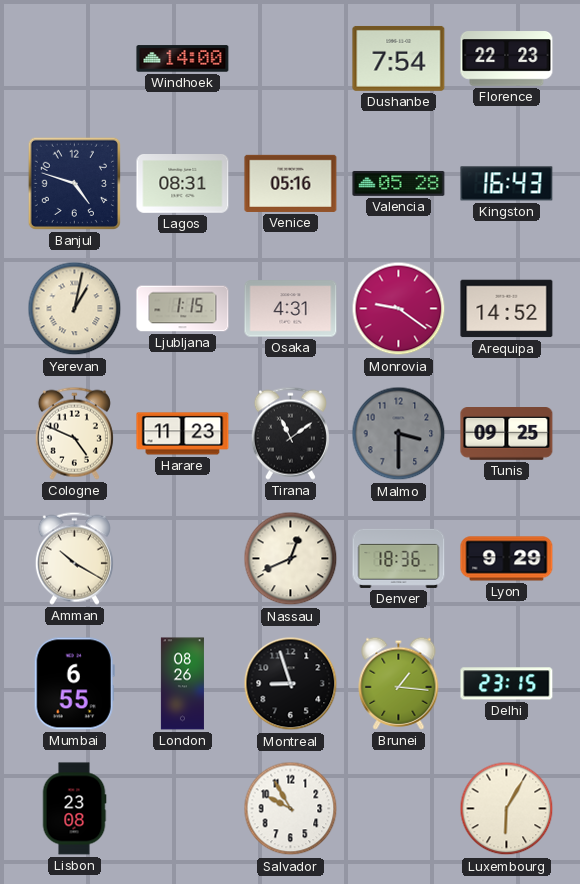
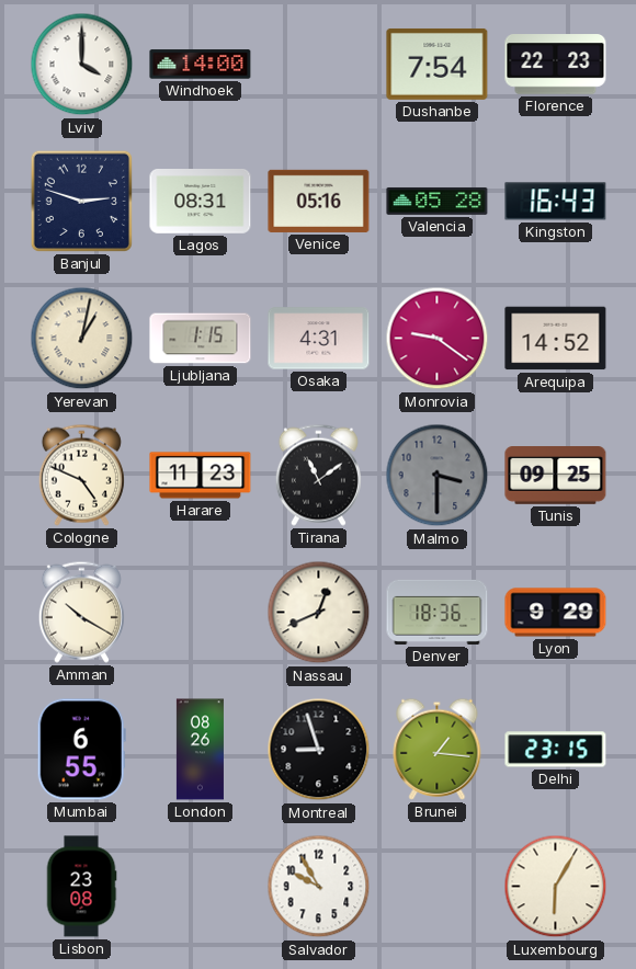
Lviv: none -> 4:00
Banjul: 4:48 -> 2:48
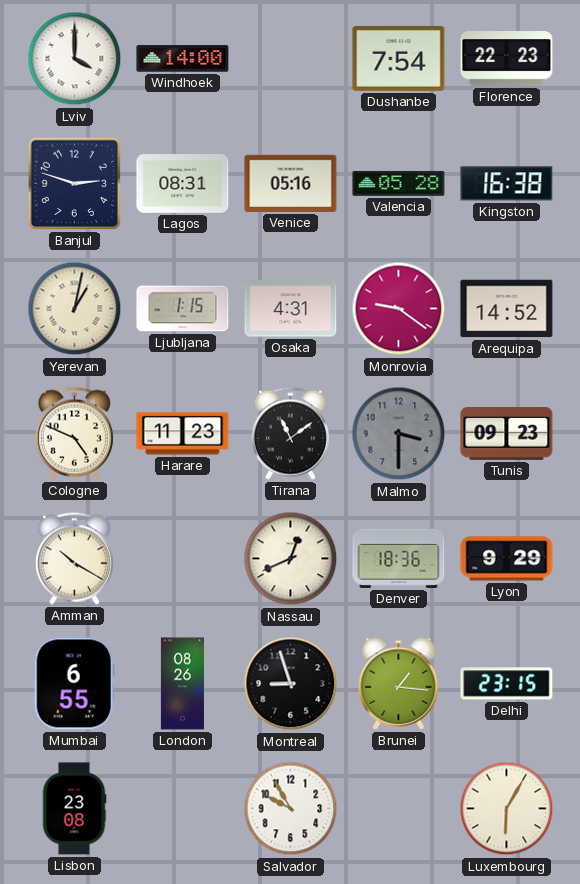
Kingston: 16:43 -> 16:38
Tunis: 09:25 -> 09:23
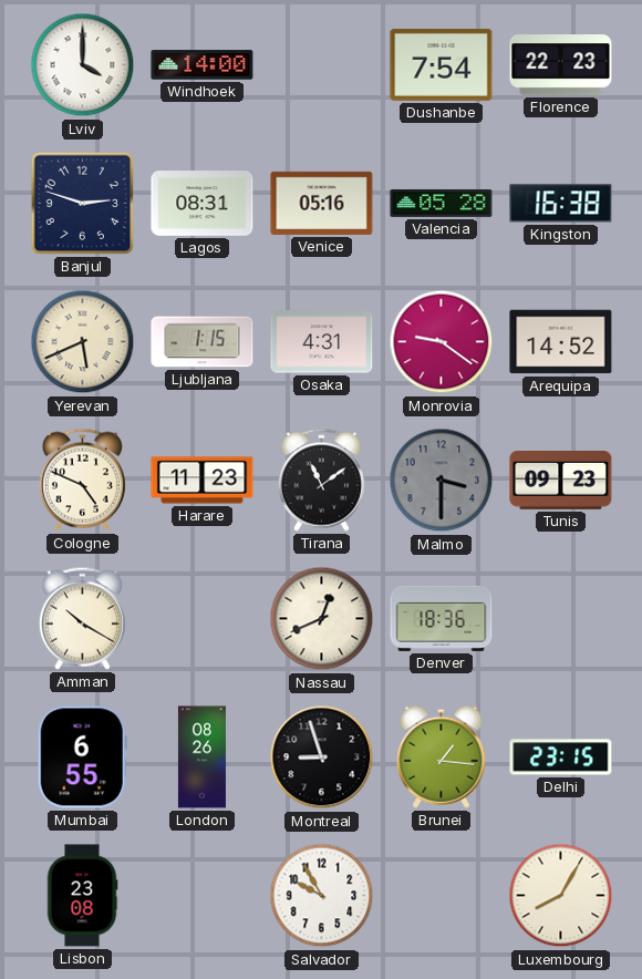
Yerevan: 1:02 -> 5:41
Lyon: 9:29 -> none
Luxembourg: 6:05 -> 8:05
